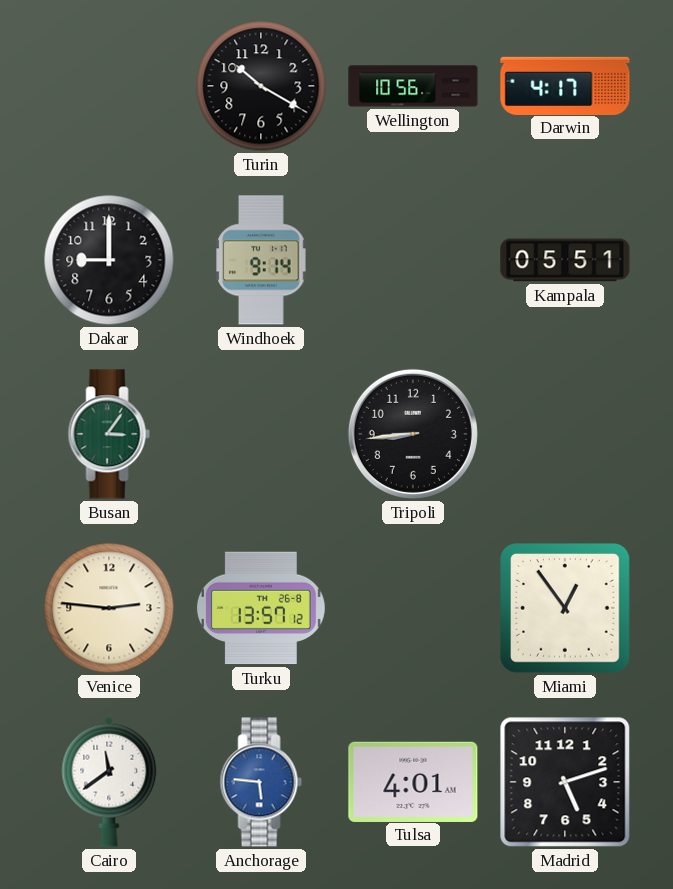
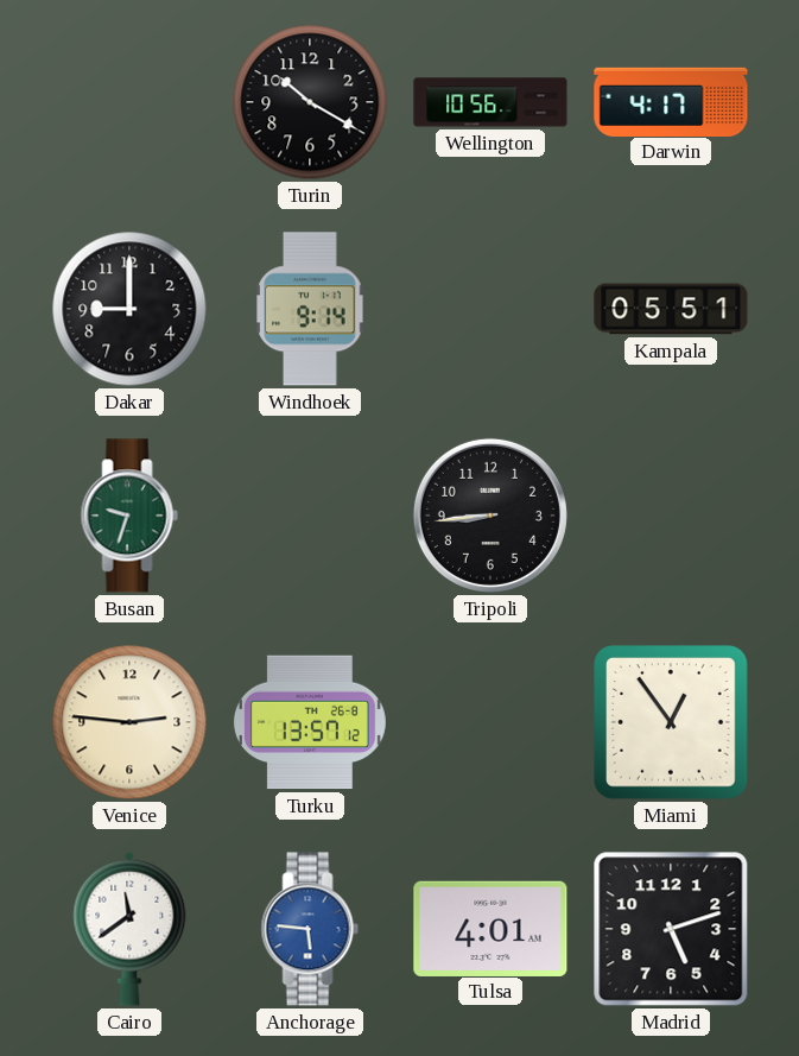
Busan: 3:06 -> 9:33
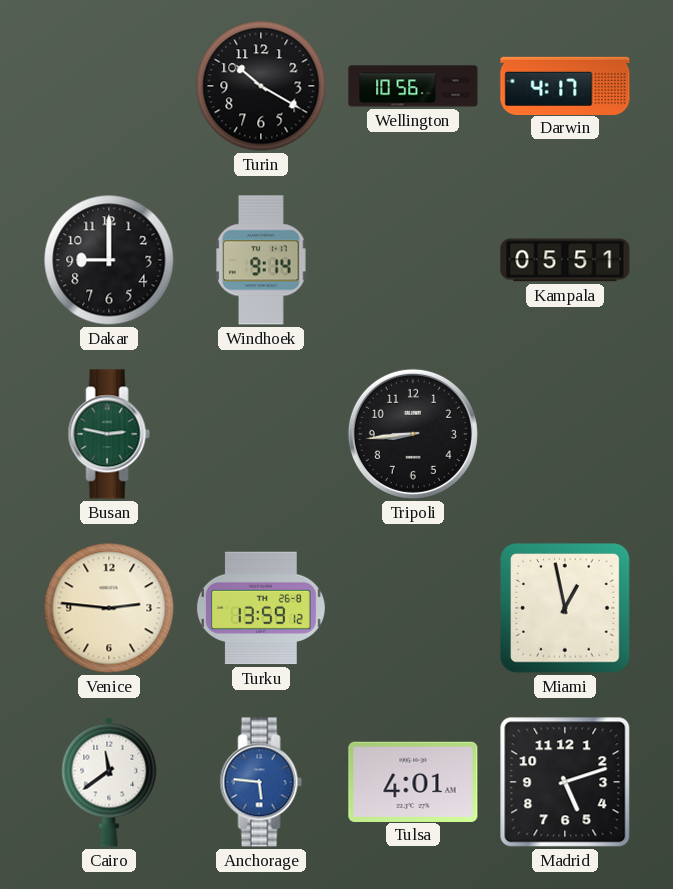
Busan: 9:33 -> 2:47
Turku: 13:57 -> 13:59
Miami: 12:54 -> 12:58
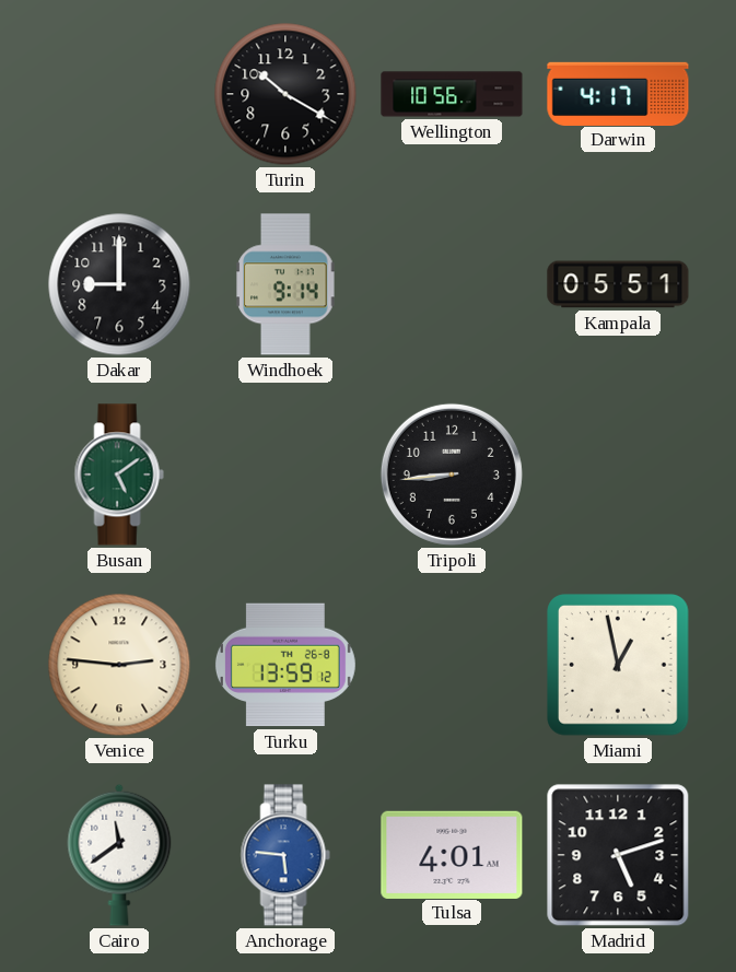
Busan: 2:47 -> 5:09
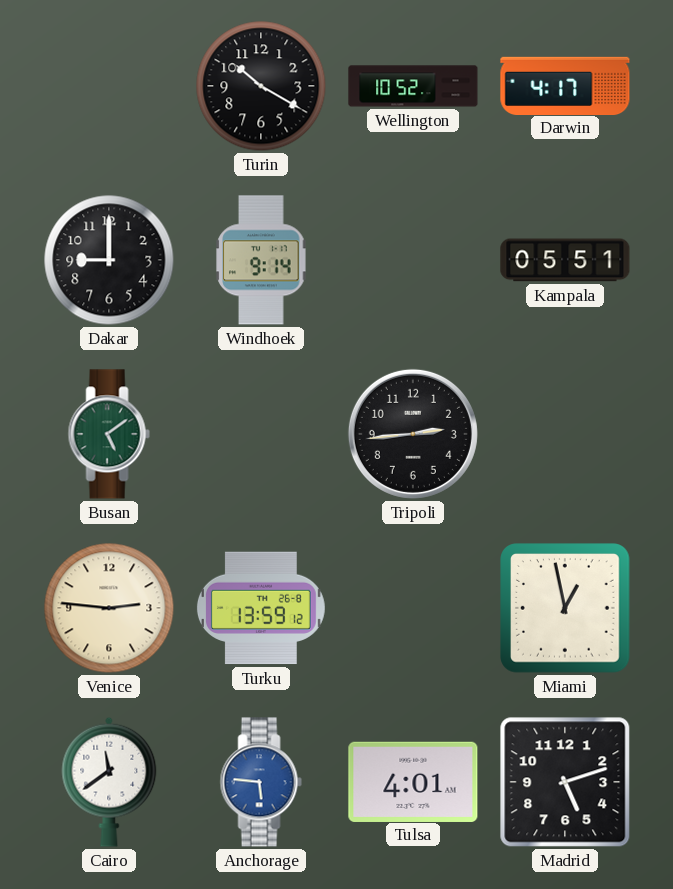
Wellington: 10:56 -> 10:52
Tripoli: 8:44 -> 2:44
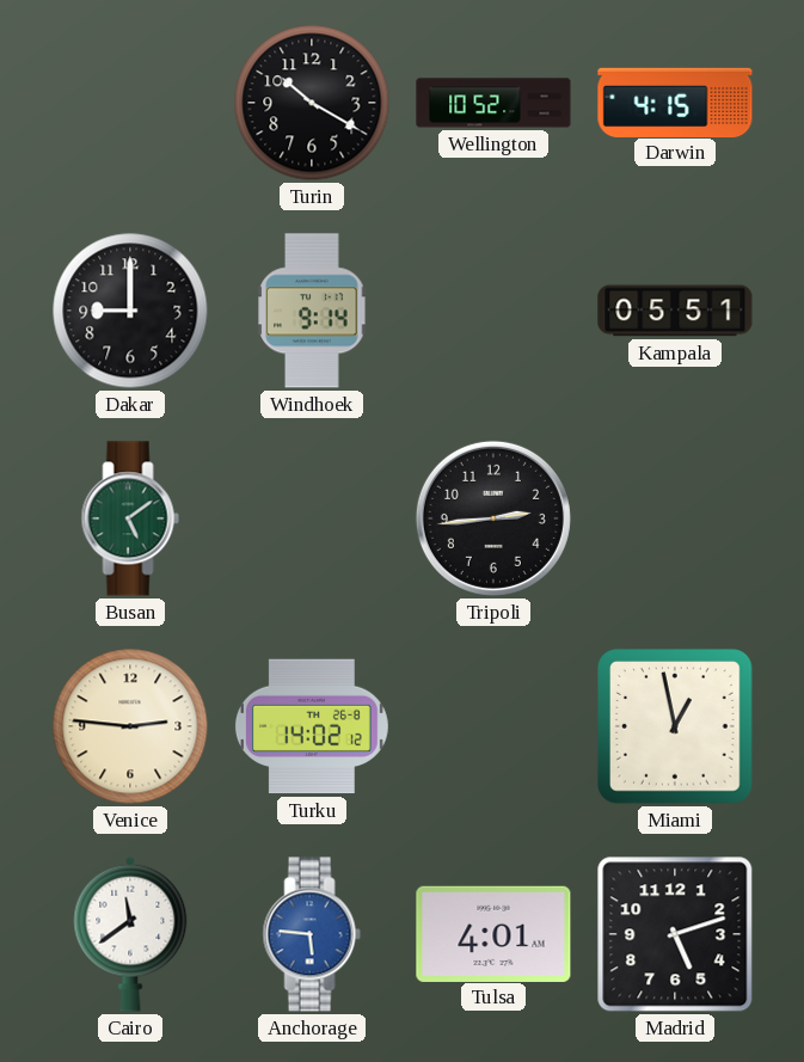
Darwin: 4:17 -> 4:15
Turku: 13:59 -> 14:02
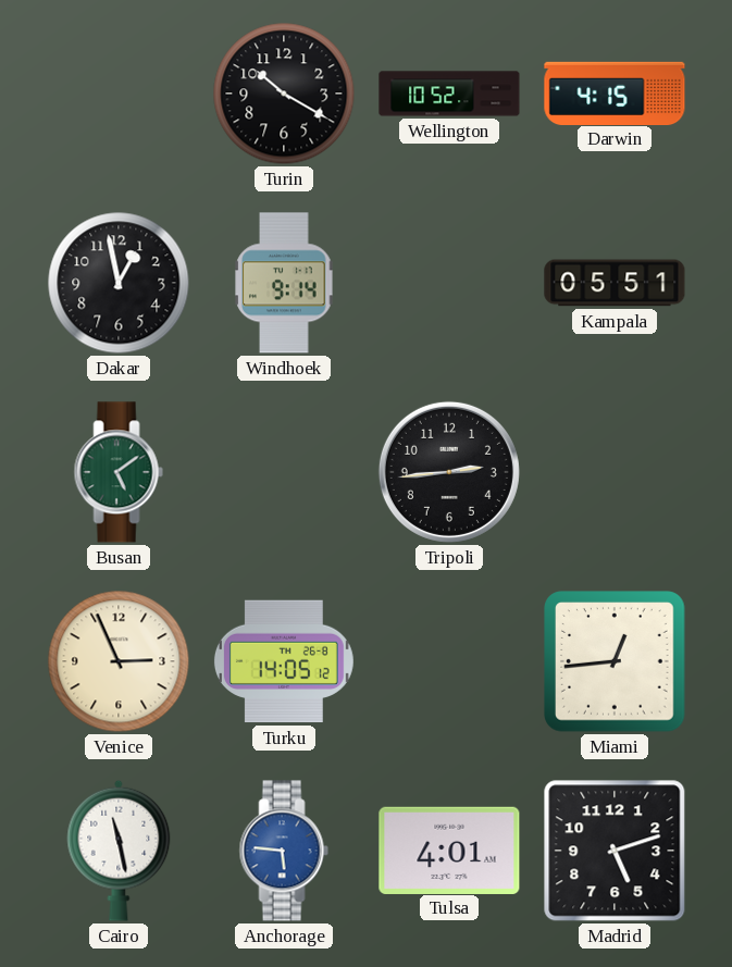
Dakar: 9:00 -> 12:58
Venice: 2:46 -> 2:56
Turku: 14:02 -> 14:05
Miami: 12:58 -> 12:44
Cairo: 11:39 -> 11:28
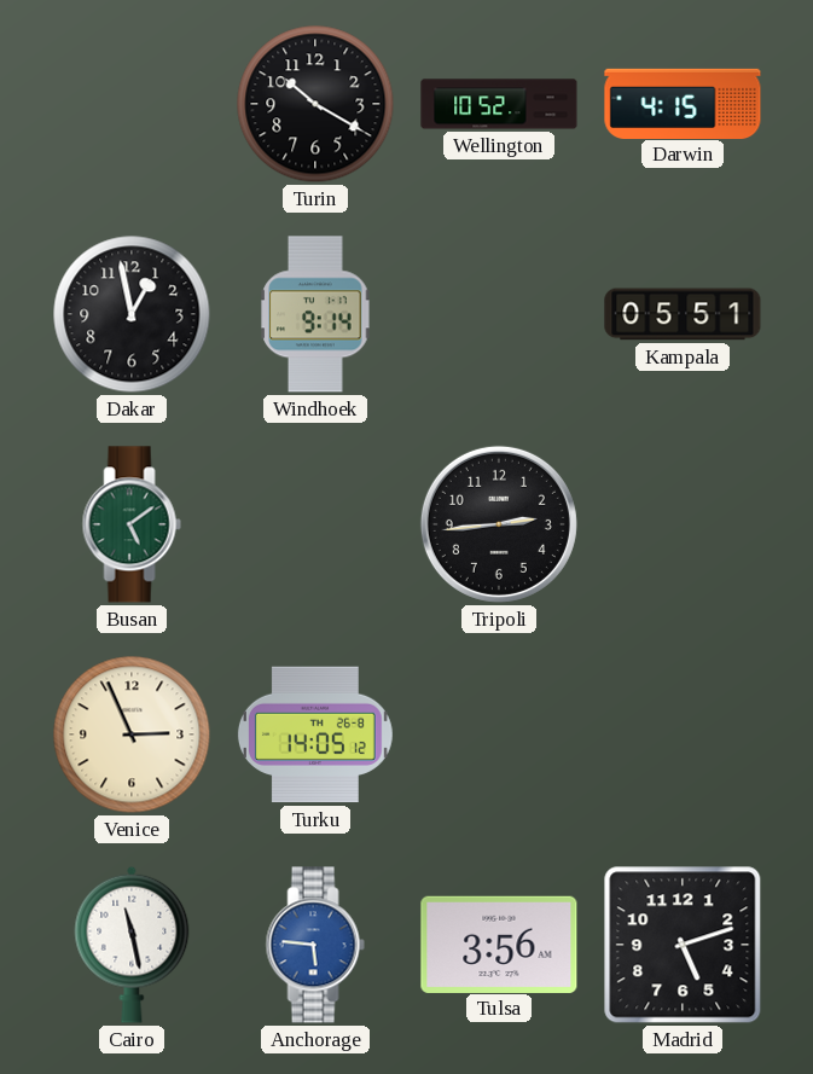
Miami: 12:44 -> none
Tulsa: 4:01 -> 3:56
